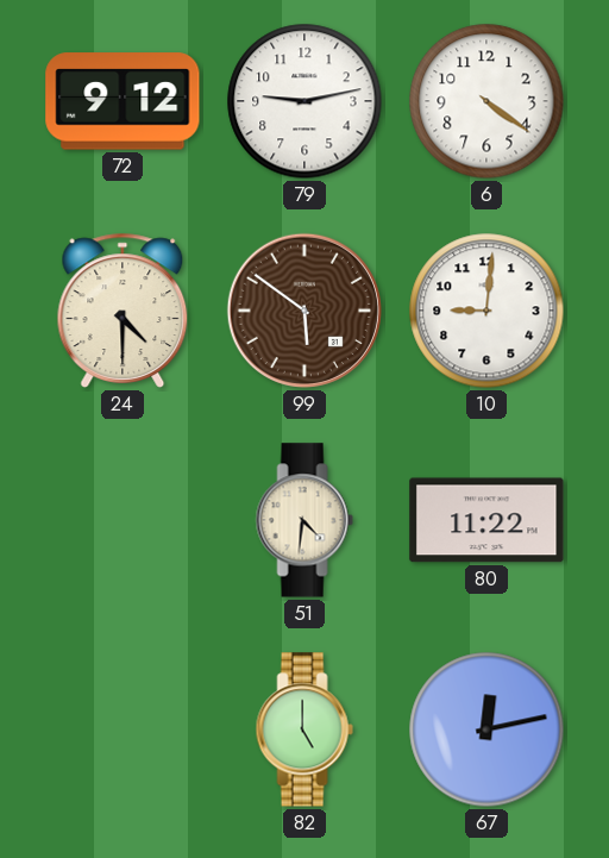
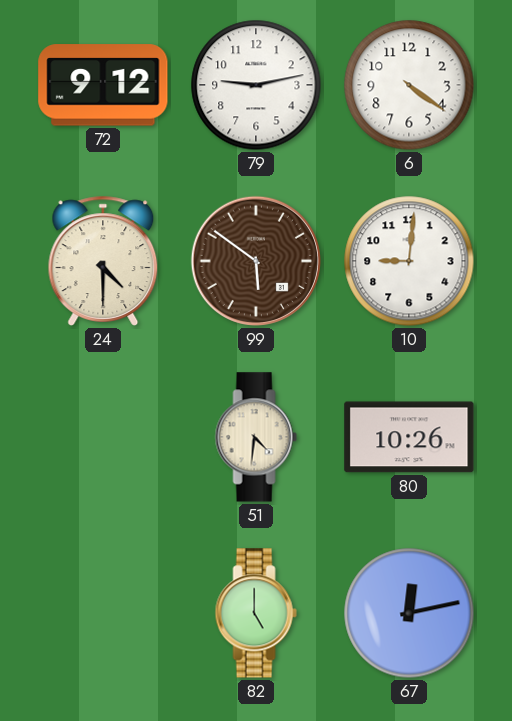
80: 11:22 -> 10:26
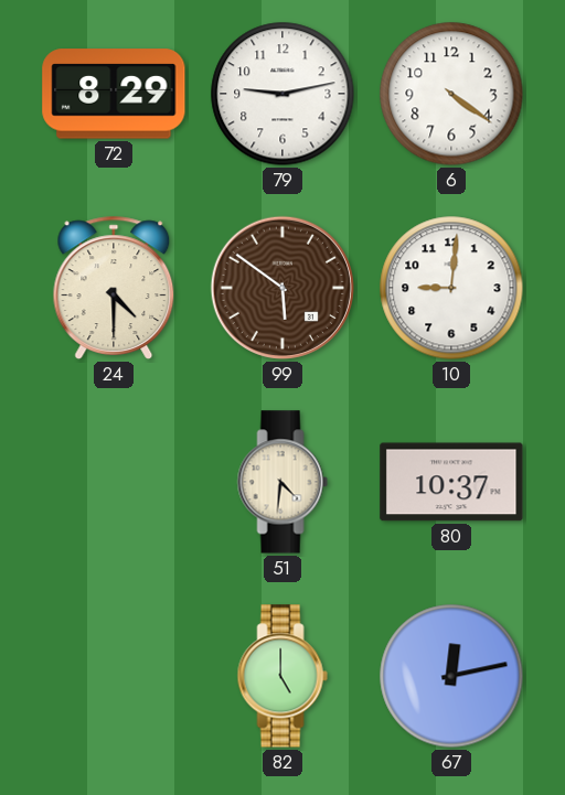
72: 9:12 -> 8:29
80: 10:26 -> 10:37
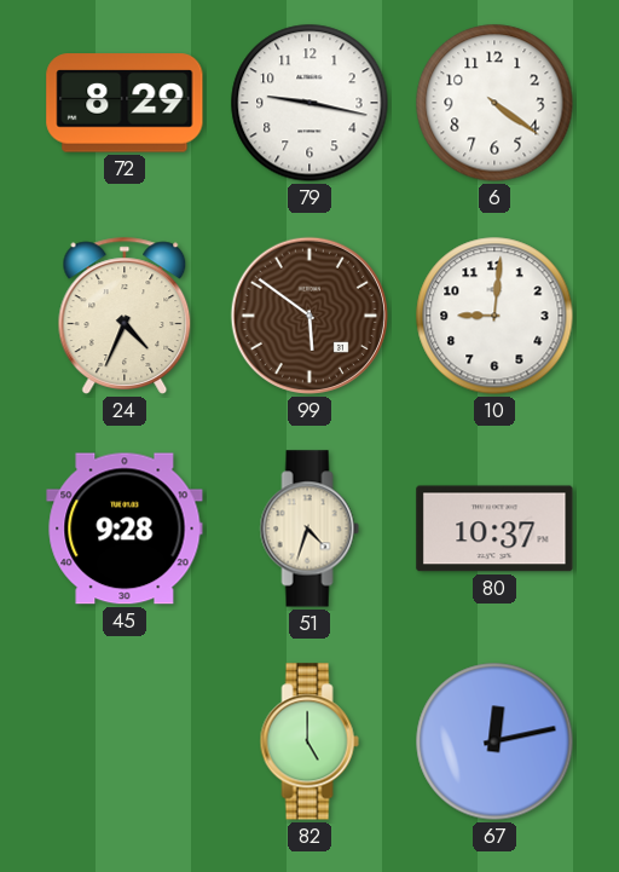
79: 9:13 -> 9:17
24: 4:30 -> 4:34
45: none -> 9:28
51: 4:31 -> 4:33
